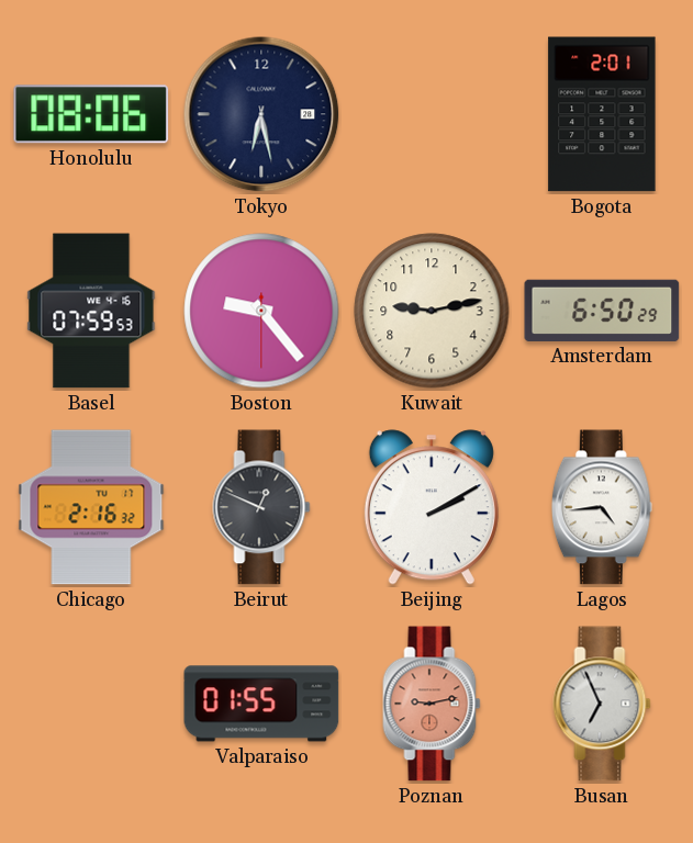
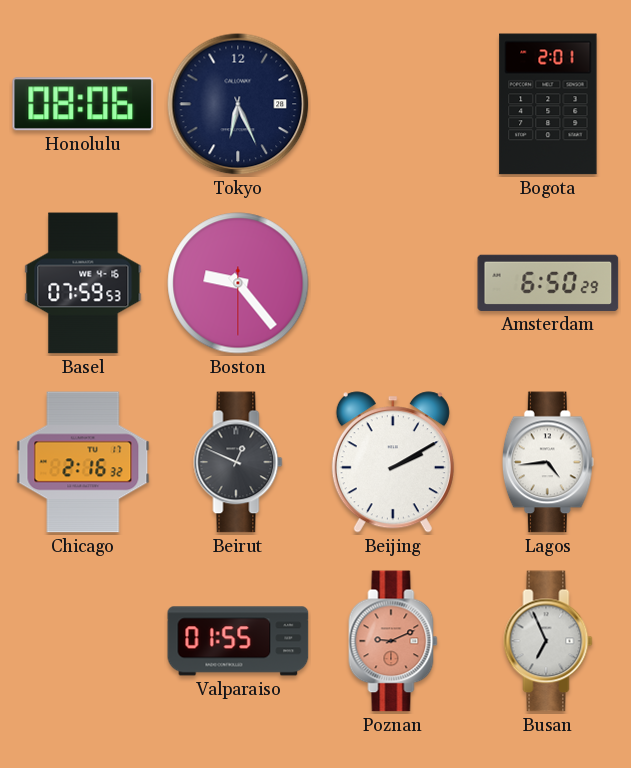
Tokyo: 6:28 -> 6:26
Kuwait: 9:13 -> none
Poznan: 9:13 -> 9:11
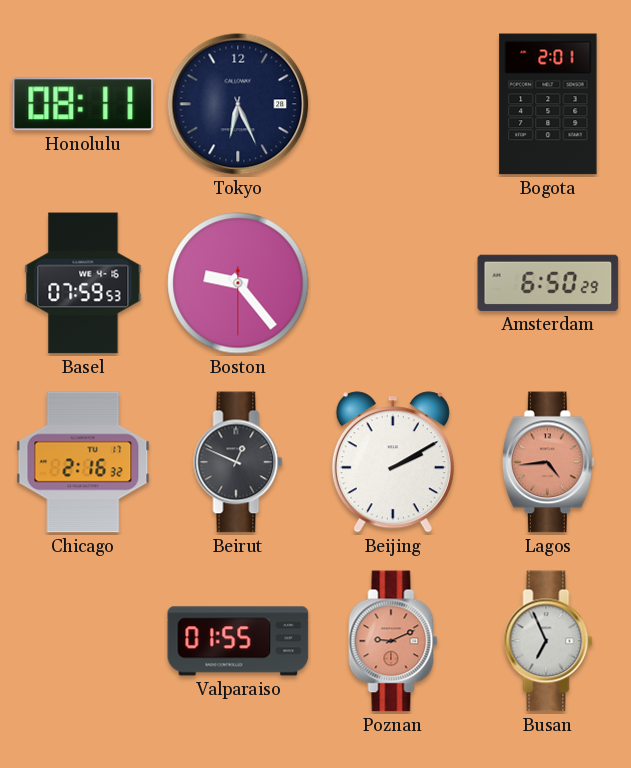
Honolulu: 08:06 -> 08:11
Lagos dial: white -> salmon
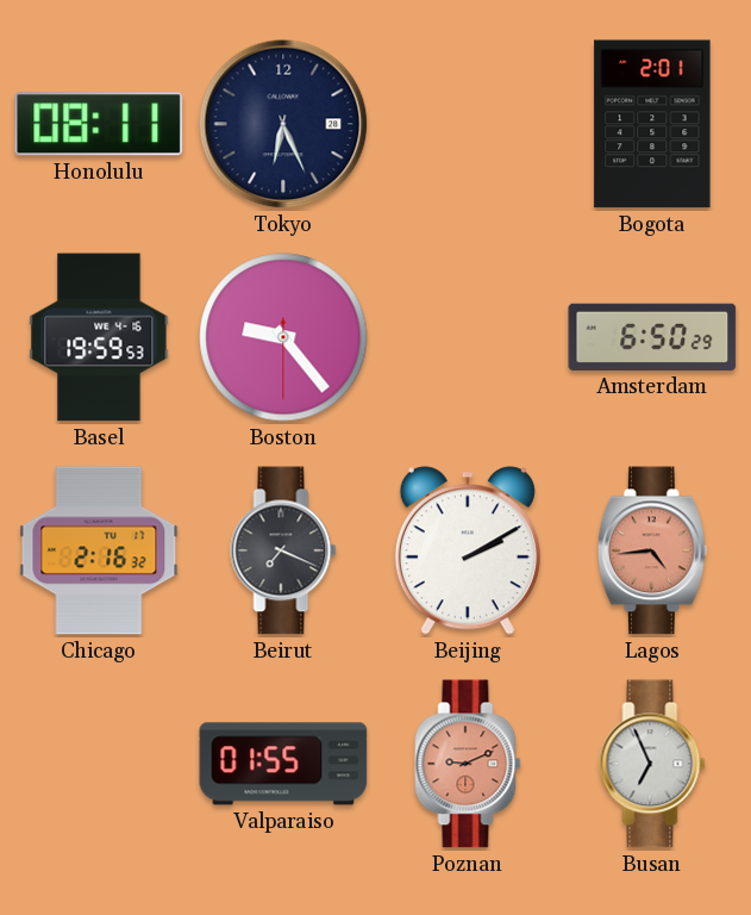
Basel: 07:59 -> 19:59
Beirut: 12:49 -> 7:19
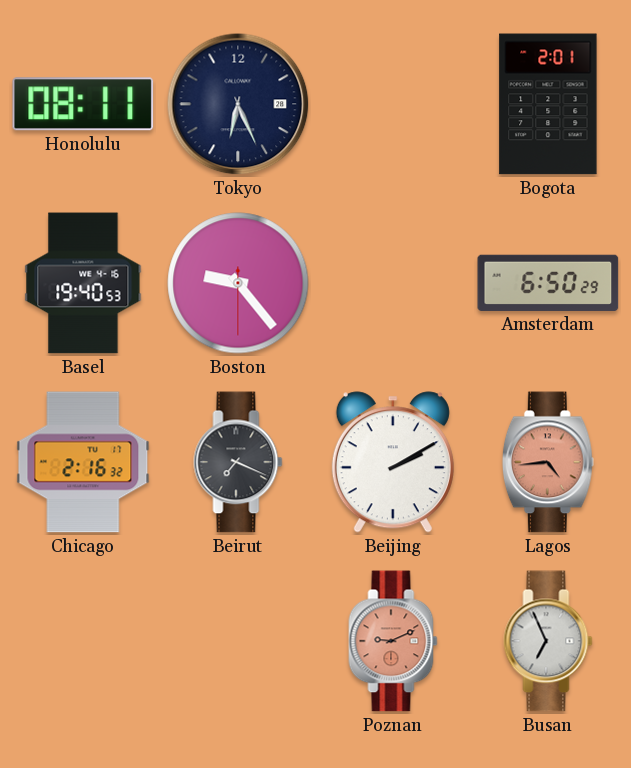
Basel: 19:59 -> 19:40
Valparaiso: 01:55 -> none
